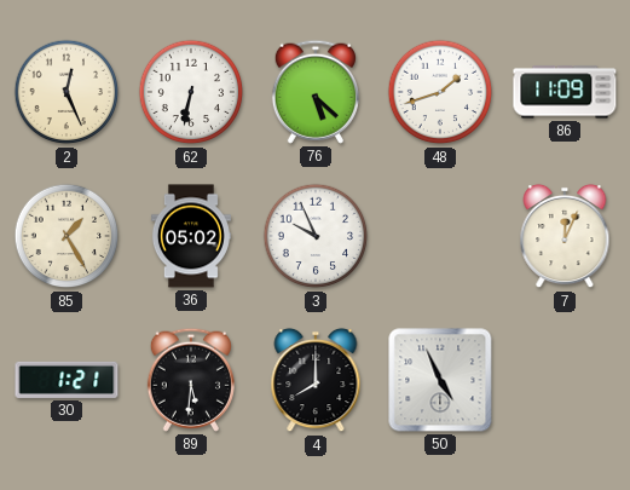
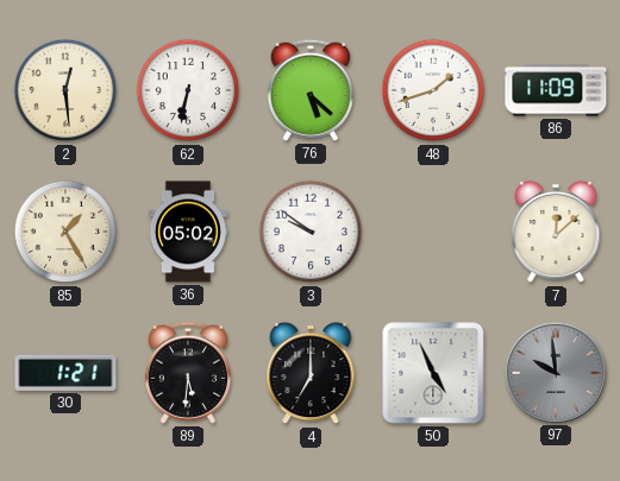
2: 12:26 -> 12:29
3: 9:56 -> 9:51
7: 12:04 -> 12:08
4: 8:00 -> 7:00
97: none -> 9:59
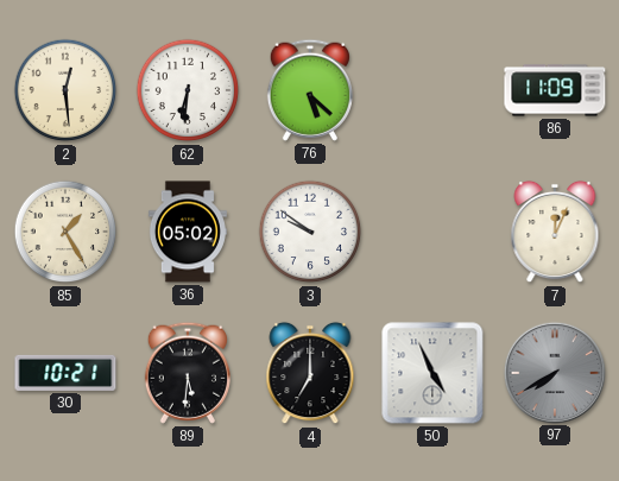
62: 6:32 -> 6:31
48: 1:42 -> none
7: 12:08 -> 12:04
30: 1:21 -> 10:21
97: 9:59 -> 7:40
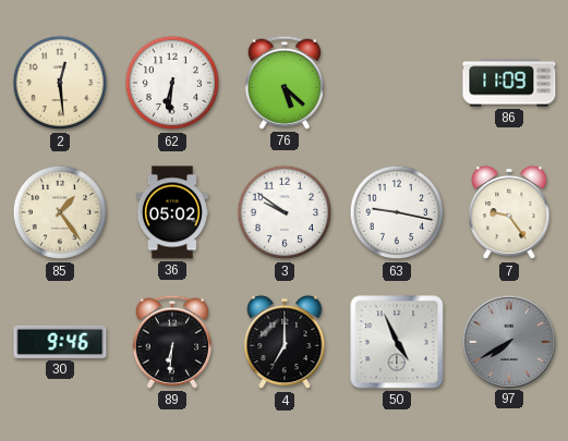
85: 1:25 -> 1:24
63: none -> 9:17
7: 12:04 -> 9:24
30: 10:21 -> 9:46
89: 5:31 -> 6:31
